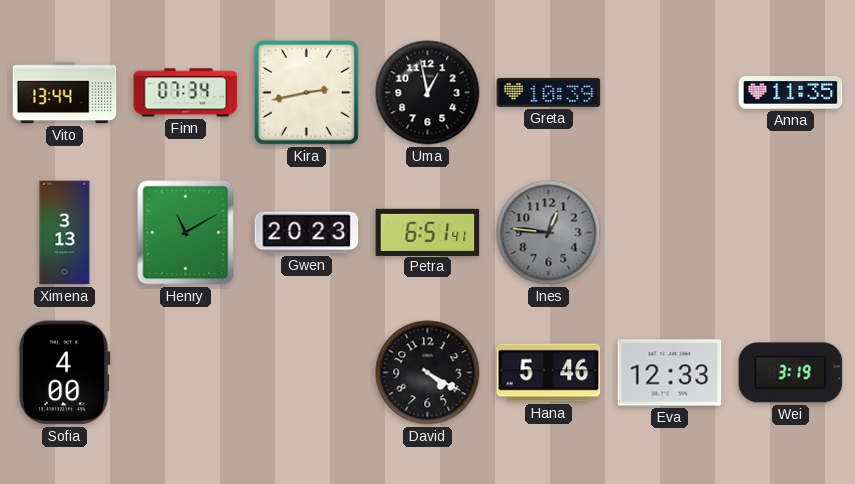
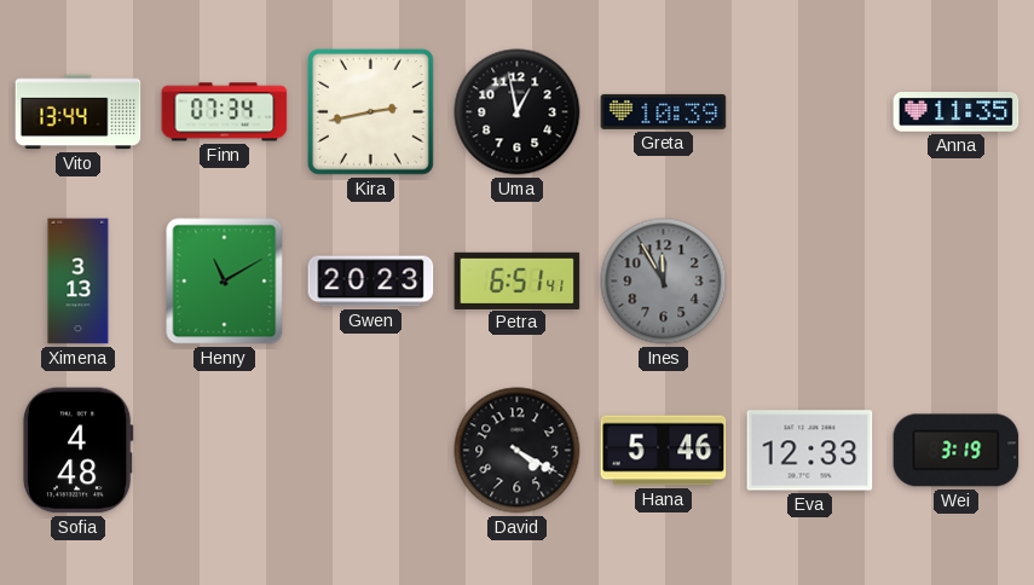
Ines: 12:46 -> 11:55
Sofia: 4:00 -> 4:48
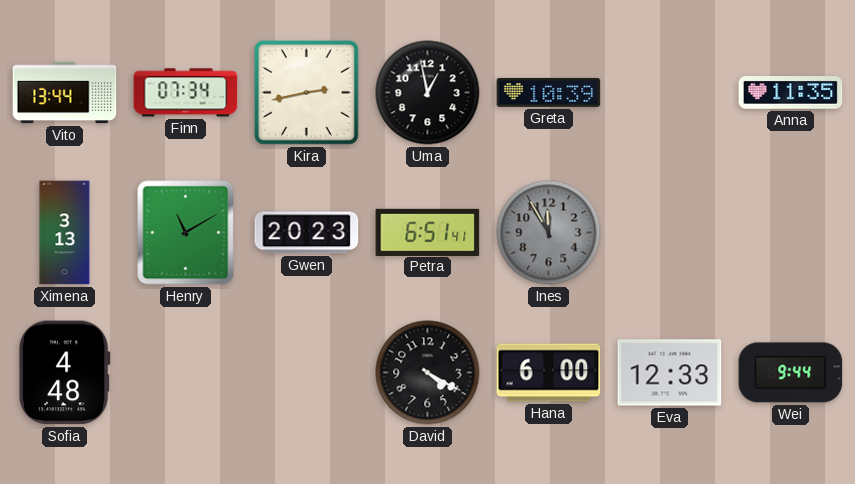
Hana: 5:46 -> 6:00
Wei: 3:19 -> 9:44
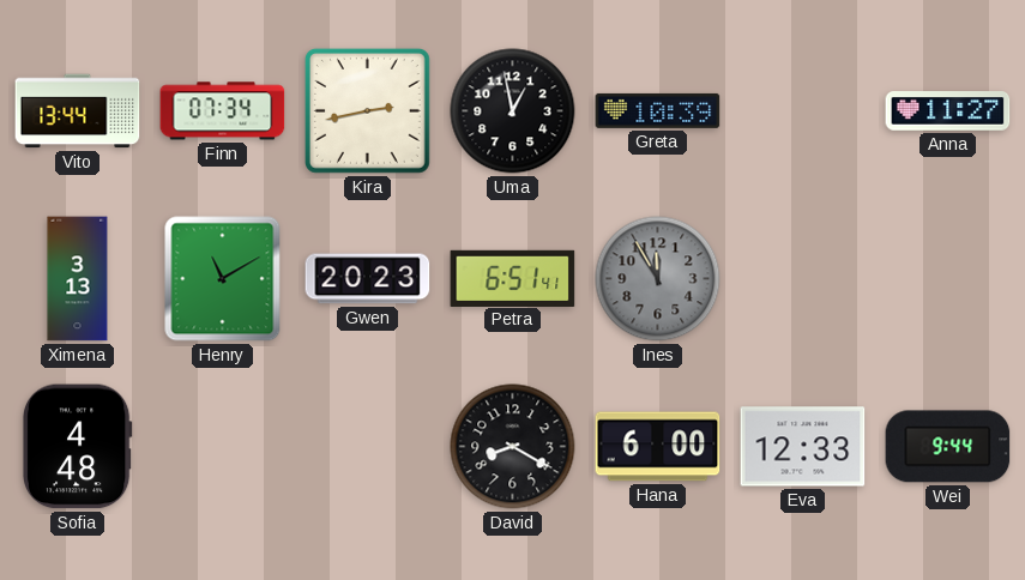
Anna: 11:35 -> 11:27
David: 4:20 -> 8:20
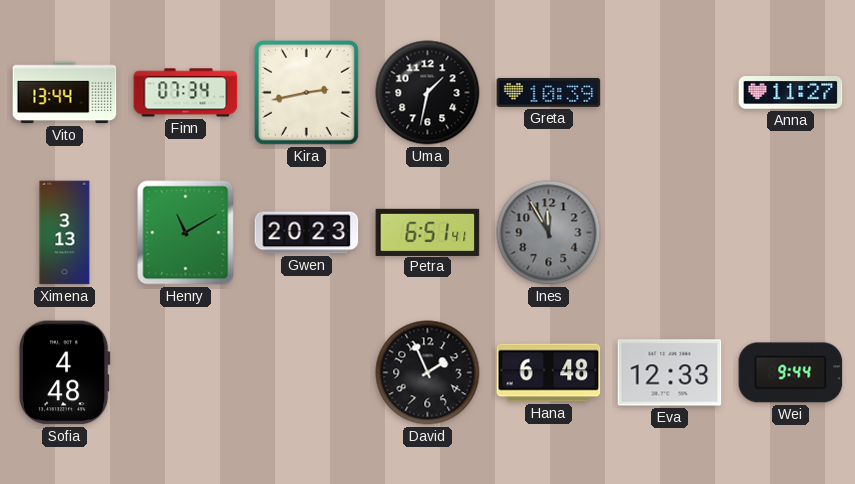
Uma: 12:58 -> 1:32
David: 8:20 -> 1:56
Hana: 6:00 -> 6:48
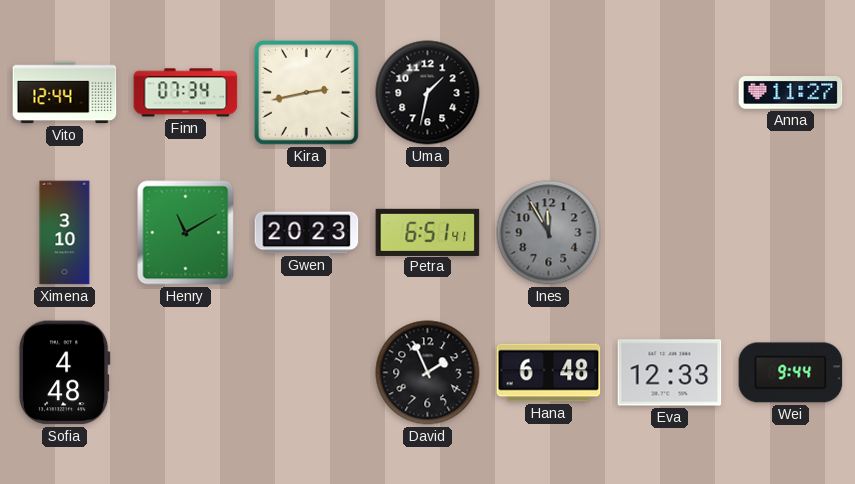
Vito: 13:44 -> 12:44
Greta: 10:39 -> none
Ximena: 3:13 -> 3:10
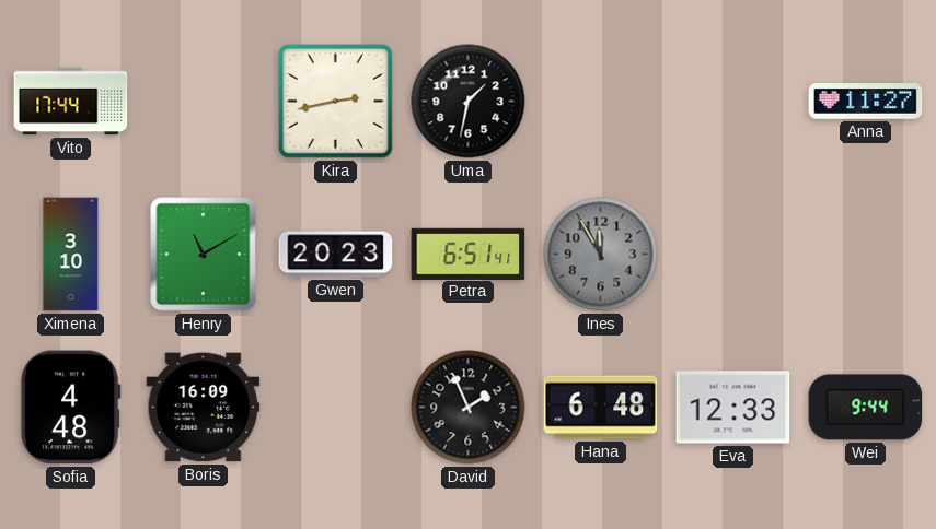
Vito: 12:44 -> 17:44
Finn: 07:34 -> none
Boris: none -> 16:09
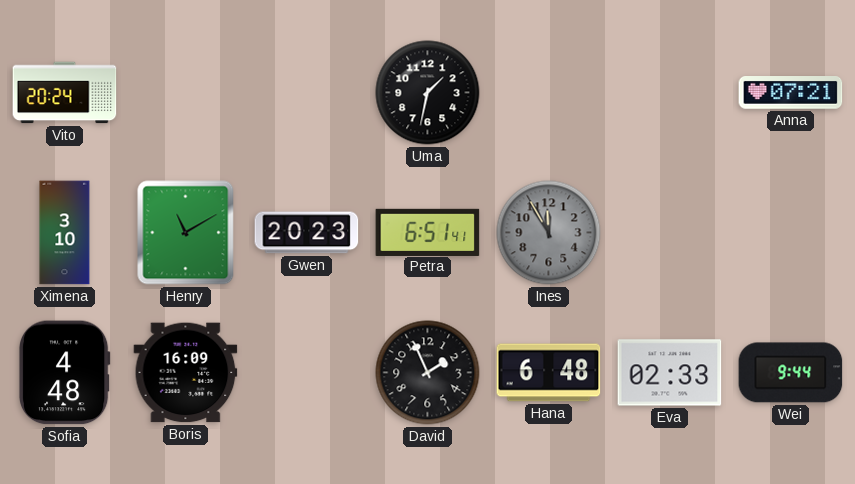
Vito: 17:44 -> 20:24
Kira: 2:43 -> none
Anna: 11:27 -> 07:21
Eva: 12:33 -> 02:33
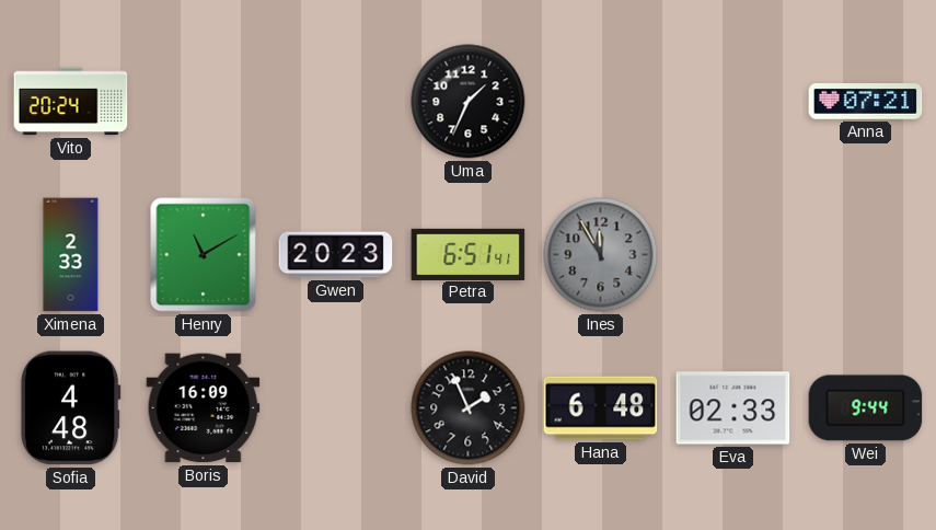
Uma: 1:32 -> 1:34
Ximena: 3:10 -> 2:33
